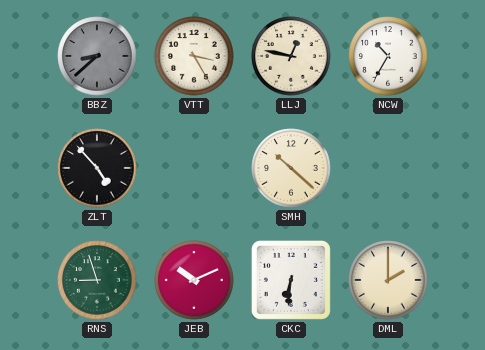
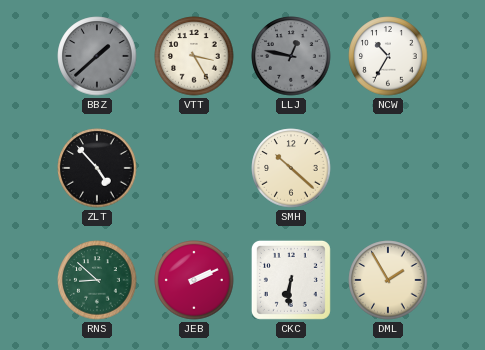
BBZ: 8:38 -> 1:38
LLJ dial: cream -> grey
RNS: 8:57 -> 8:52
JEB: 10:11 -> 2:11
DML: 2:00 -> 1:55
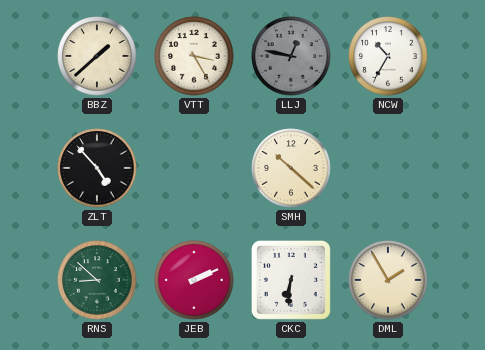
BBZ dial: grey -> cream
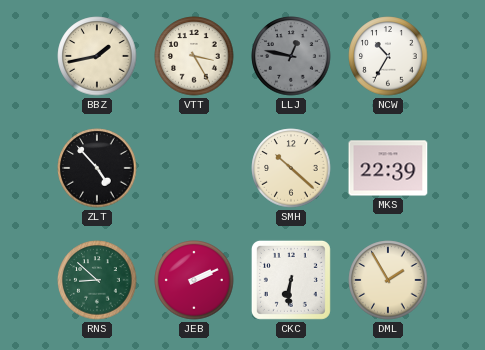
BBZ: 1:38 -> 1:43
MKS: none -> 22:39
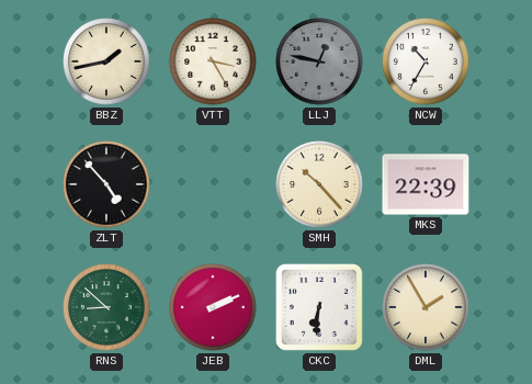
SMH: 10:22 -> 10:23
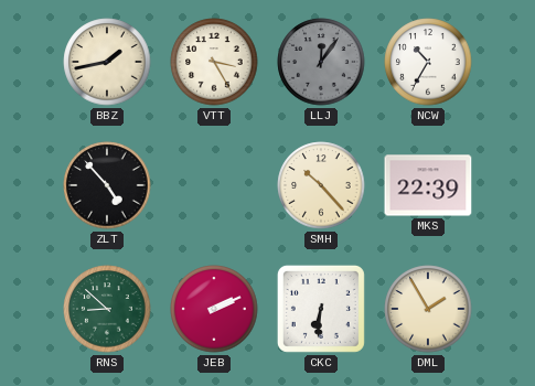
LLJ: 12:47 -> 12:06
